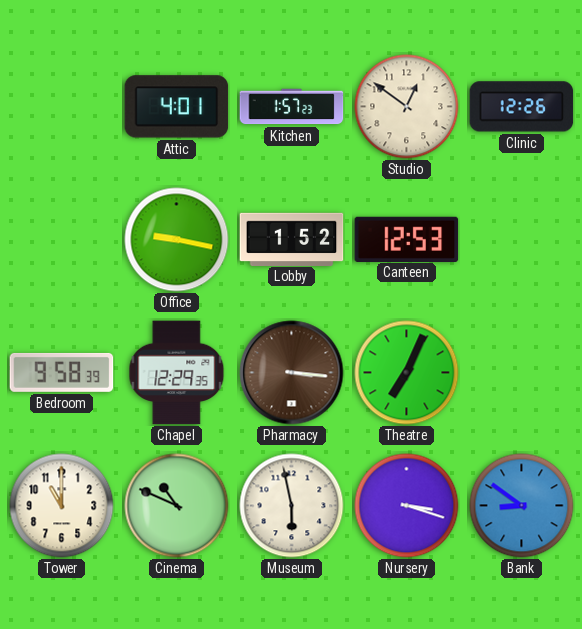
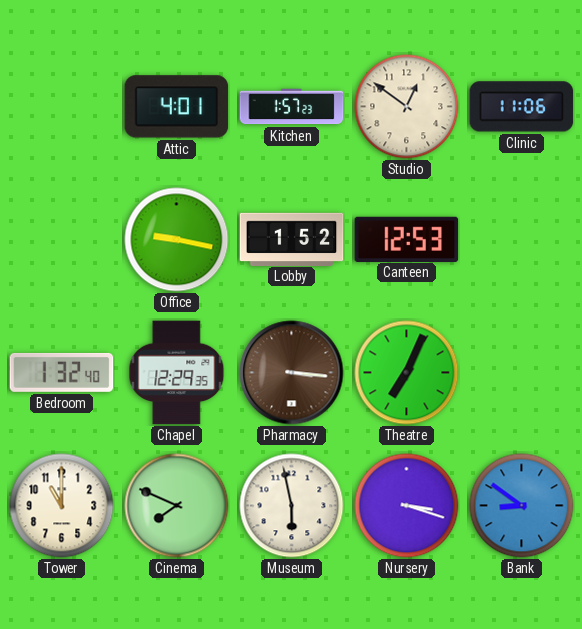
Clinic: 12:26 -> 11:06
Bedroom: 9:58 -> 1:32
Cinema: 10:49 -> 7:49
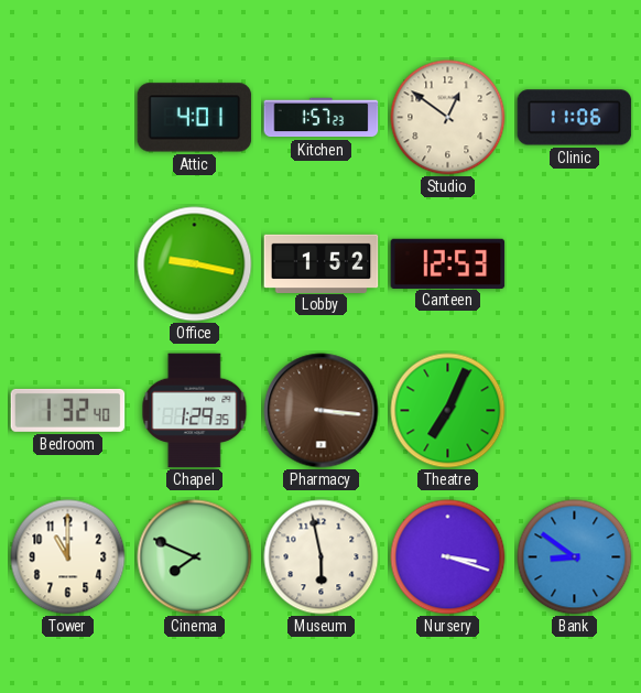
Chapel: 12:29 -> 1:29
